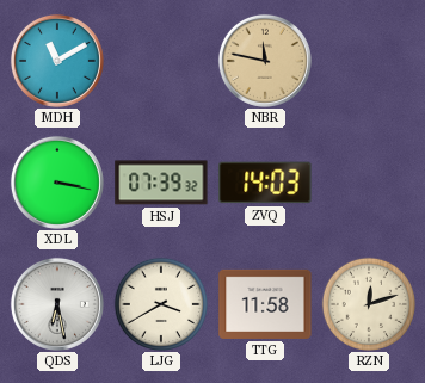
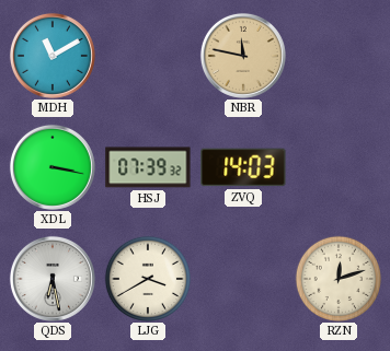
TTG: 11:58 -> none
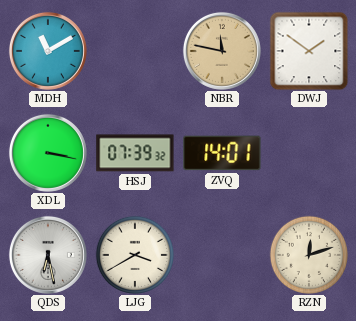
DWJ: none -> 1:51
ZVQ: 14:03 -> 14:01
